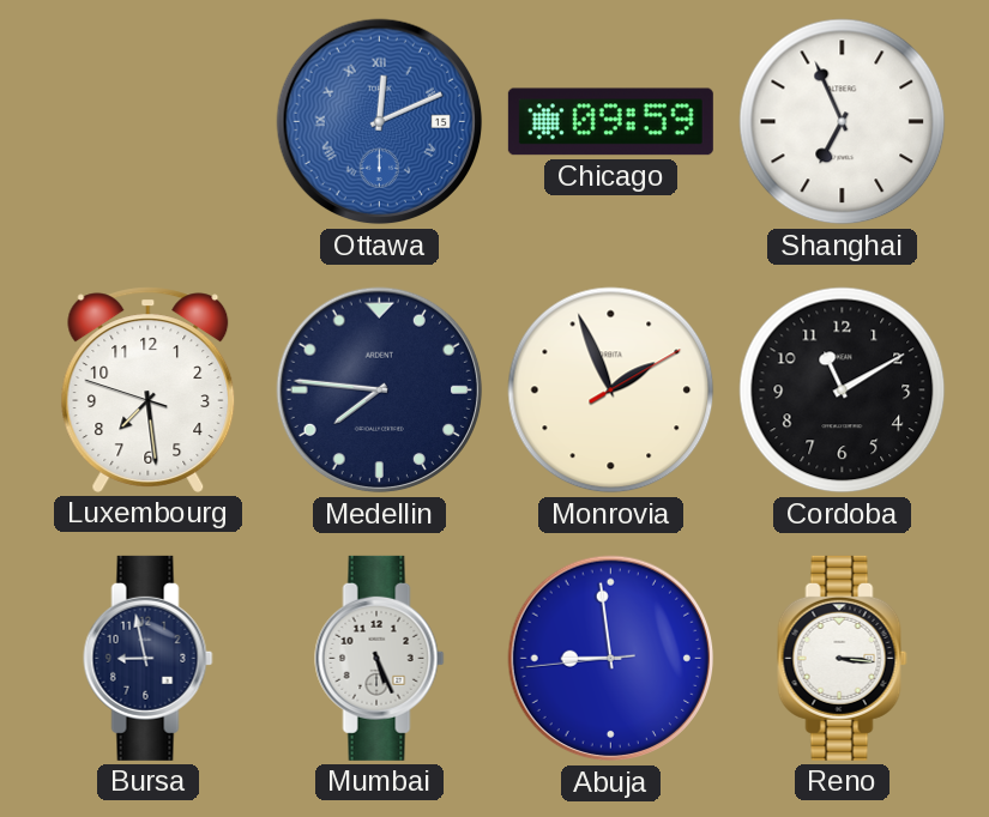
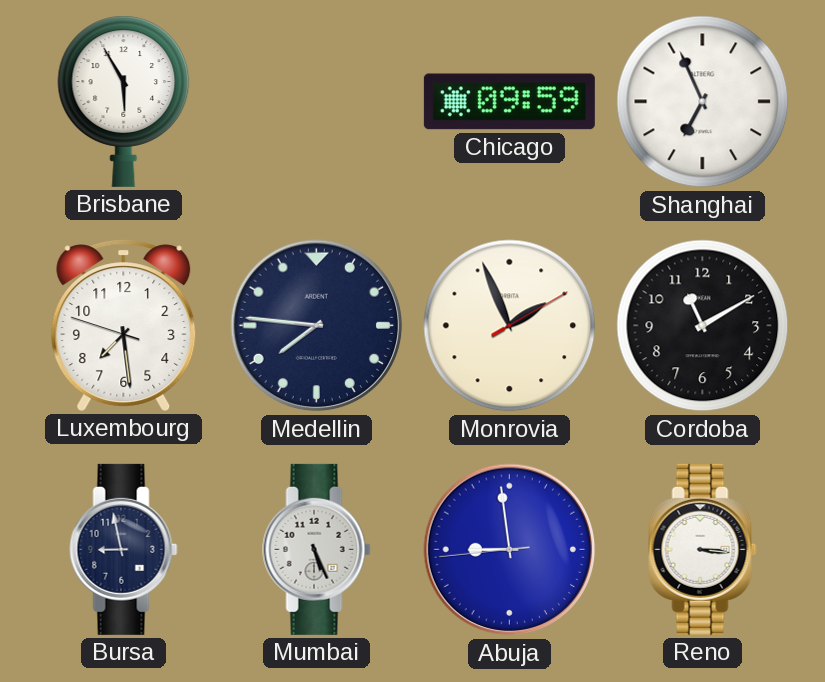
Brisbane: none -> 5:55
Ottawa: 12:11 -> none
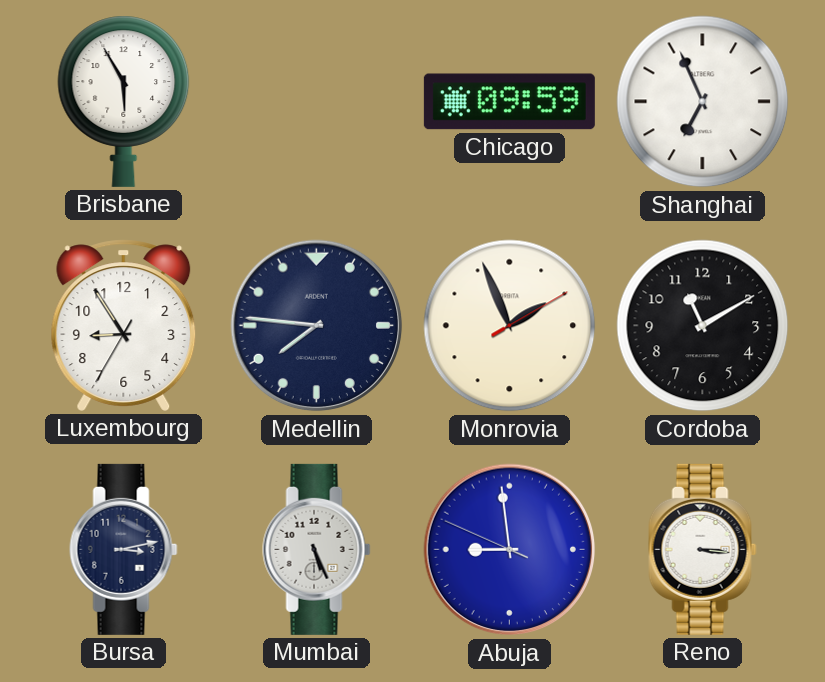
Luxembourg: 7:28 -> 8:54
Bursa: 8:58 -> 3:13
Abuja: 8:58:44 -> 8:58:49
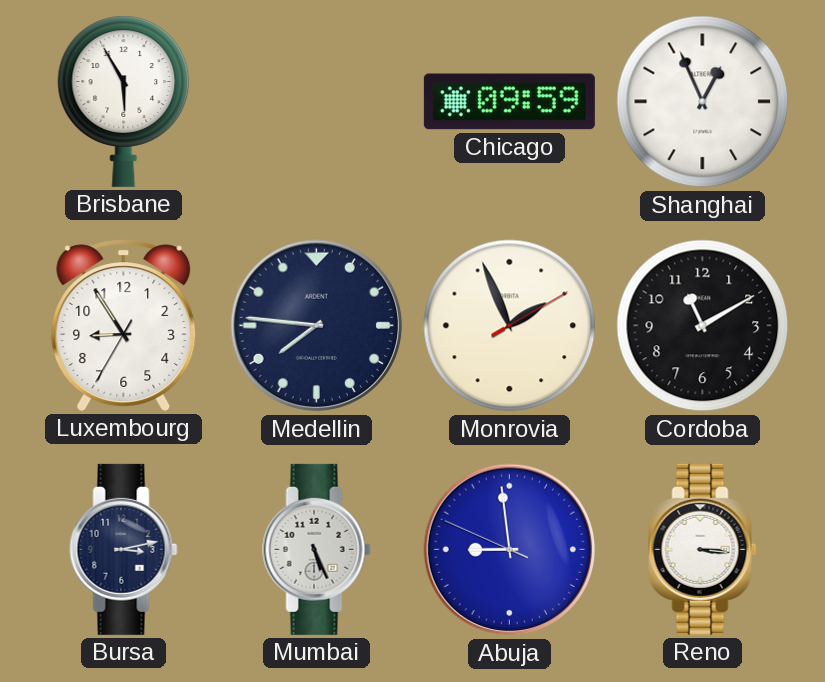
Shanghai: 6:56 -> 12:56
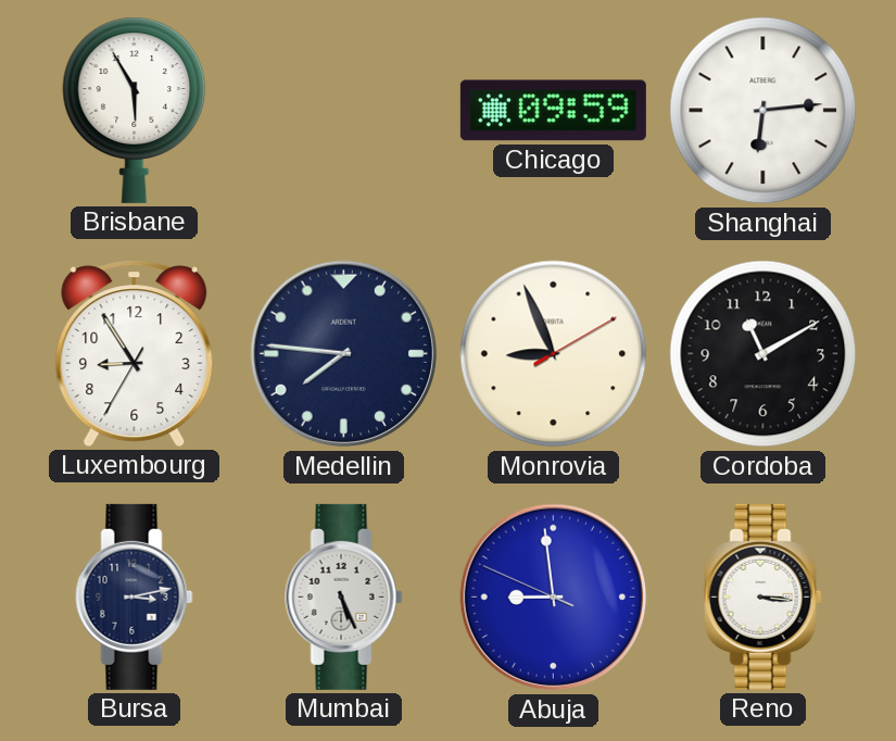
Shanghai: 12:56 -> 6:14
Monrovia: 1:56 -> 8:56
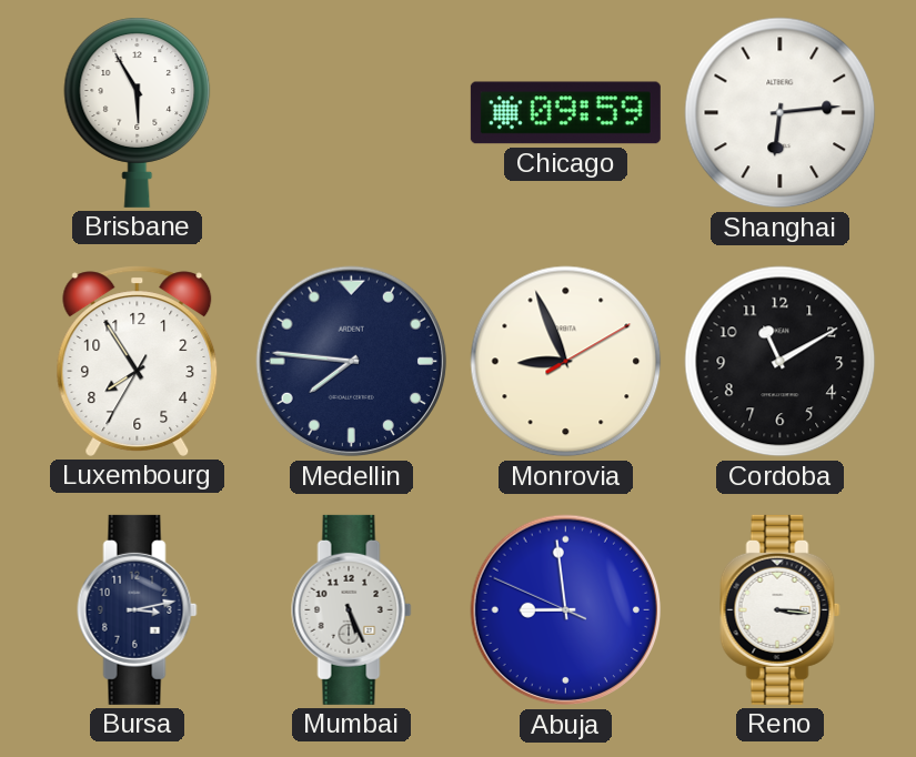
Luxembourg: 8:54 -> 7:54
